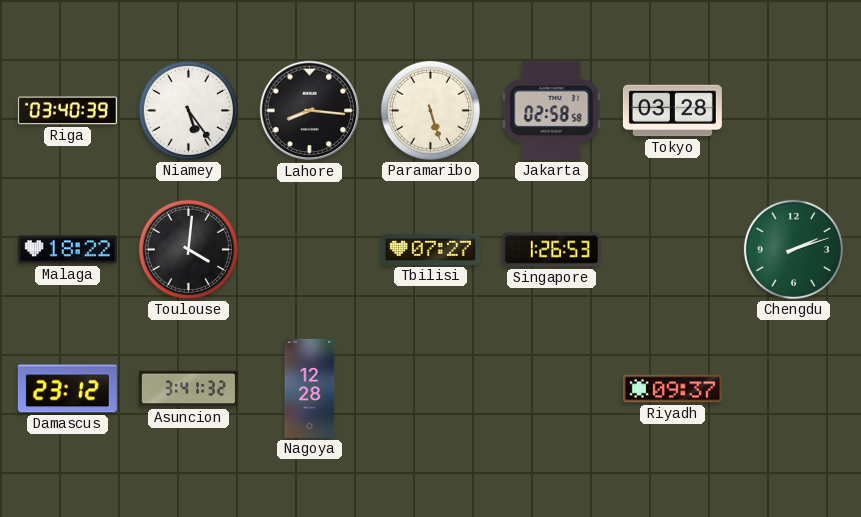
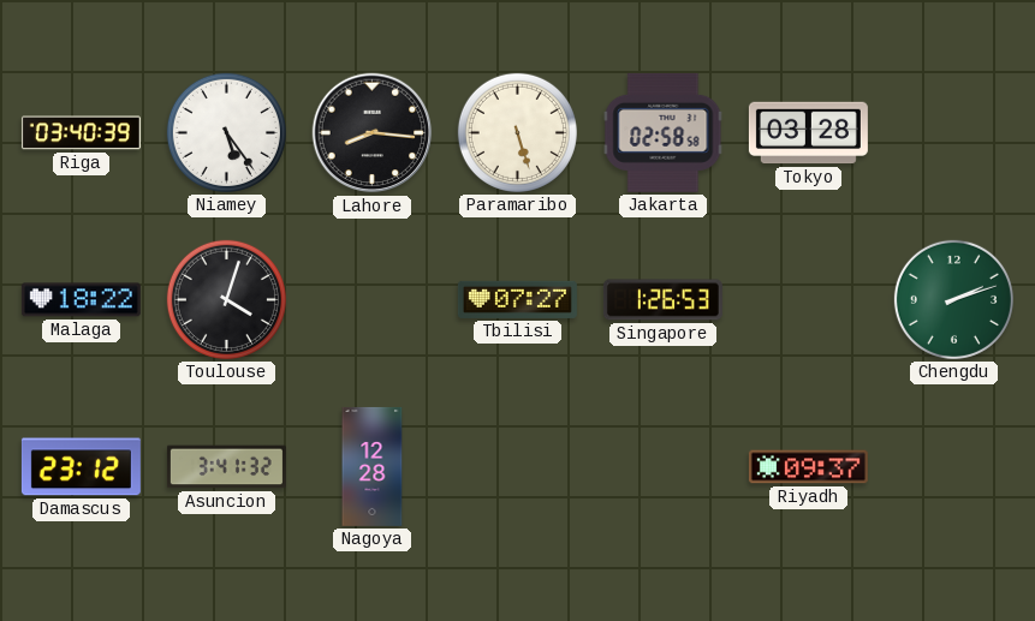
Toulouse: 4:01 -> 4:03
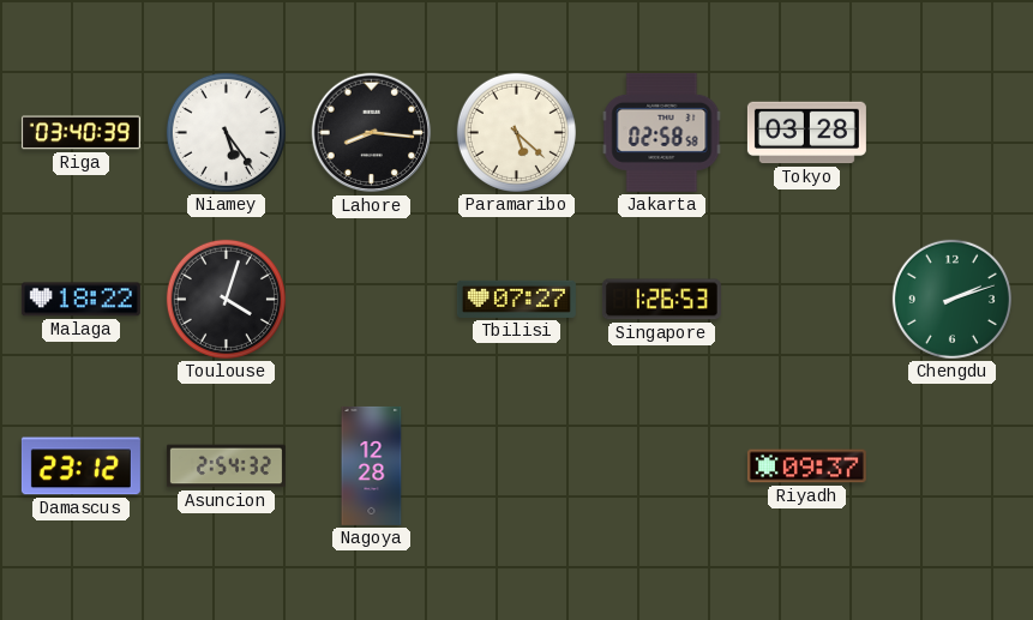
Paramaribo: 5:27 -> 5:22
Asuncion: 3:41 -> 2:54
